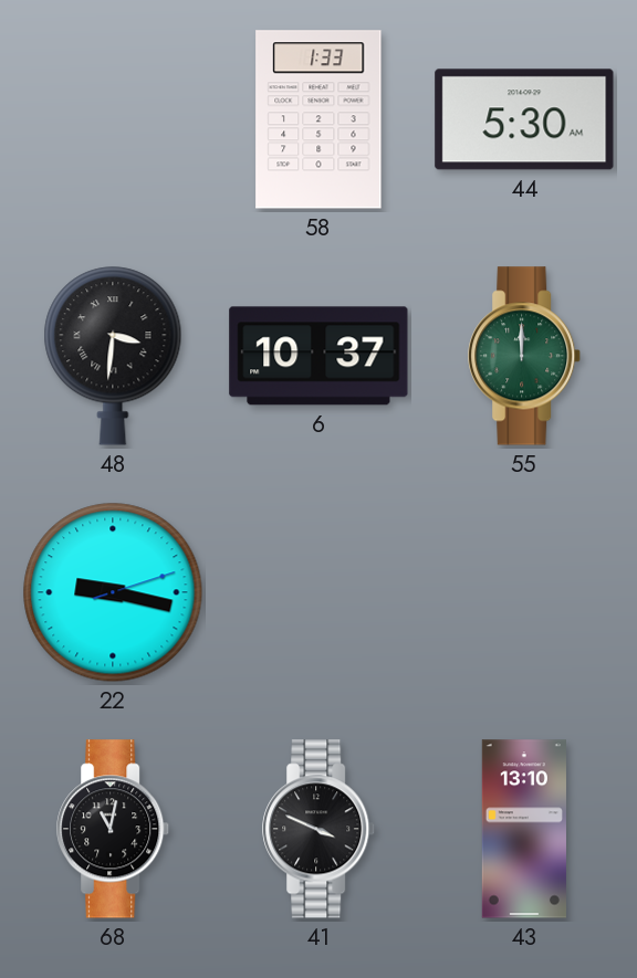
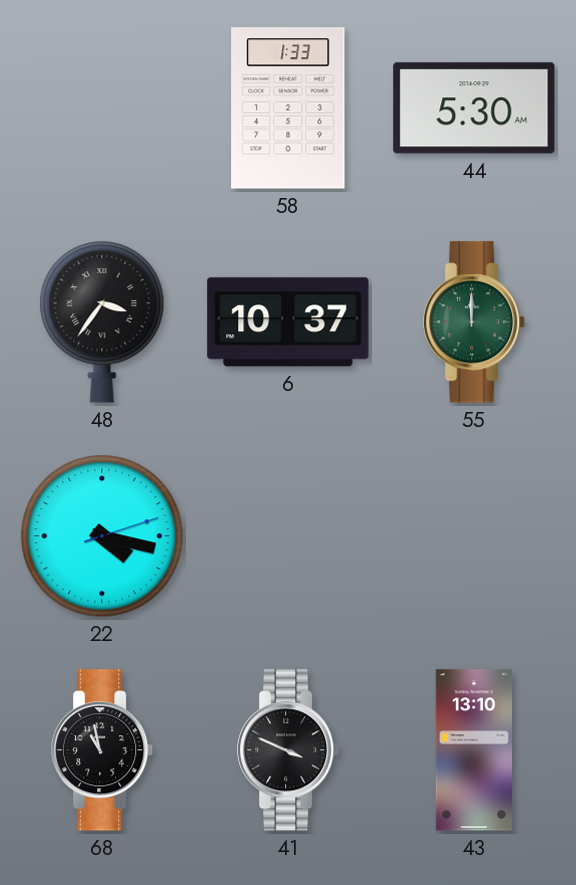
48: 3:31 -> 3:36
22: 9:17 -> 4:17
68: 11:02 -> 10:58
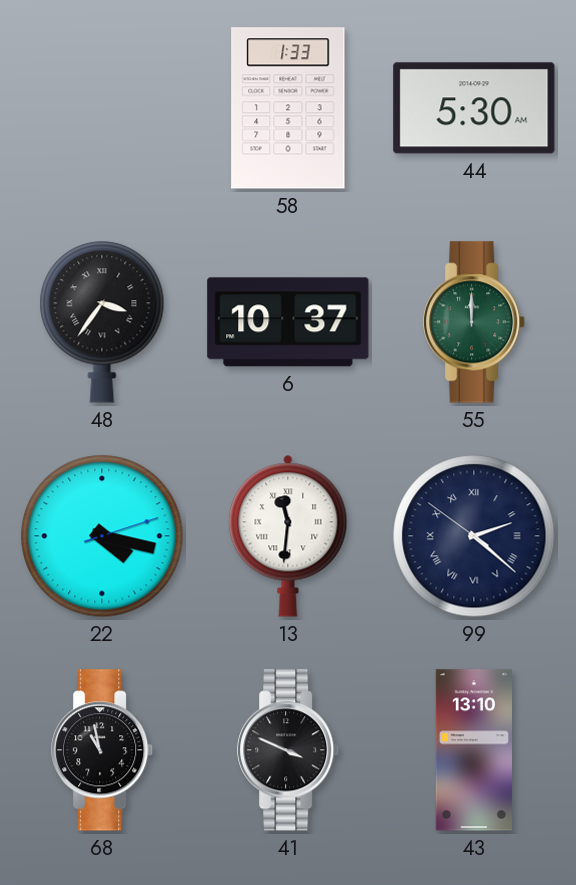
13: none -> 11:31
99: none -> 2:21
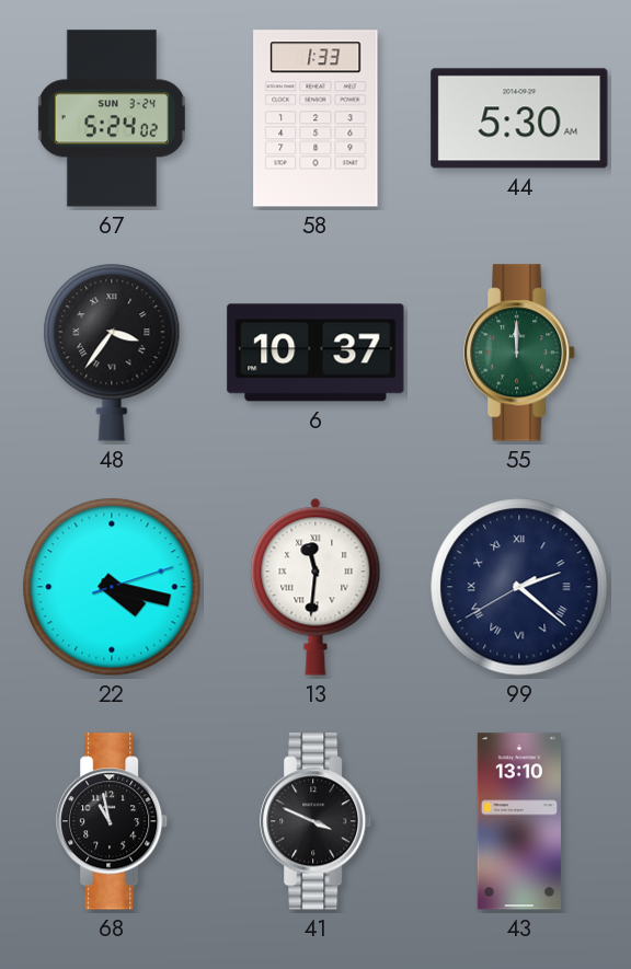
67: none -> 5:24
99: 2:21:51 -> 2:21:40
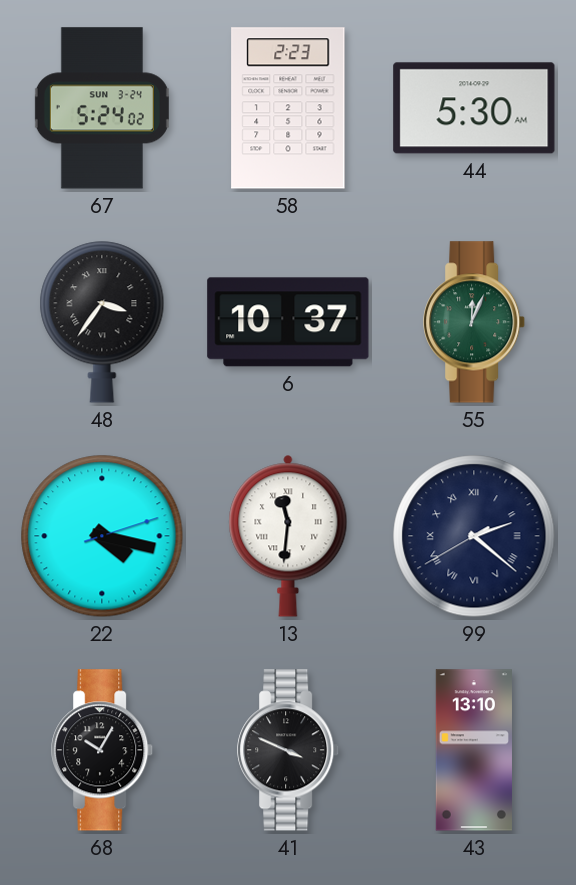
58: 1:33 -> 2:23
55: 12:00 -> 12:04
68: 10:58 -> 10:05
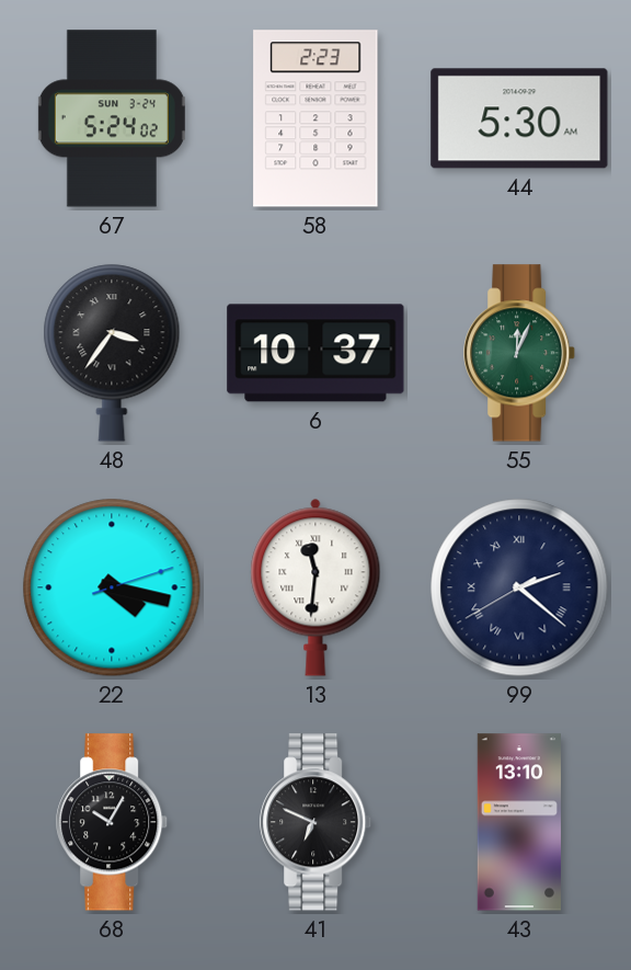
41: 3:49 -> 6:49
